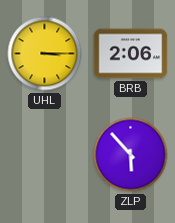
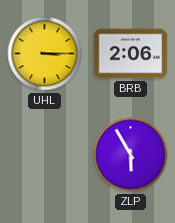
ZLP: 5:53 -> 5:55
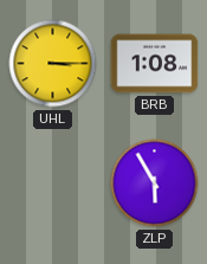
BRB: 2:06 -> 1:08
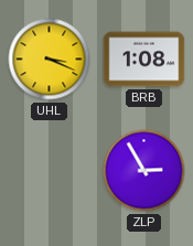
UHL: 3:15 -> 3:19
ZLP: 5:55 -> 2:55
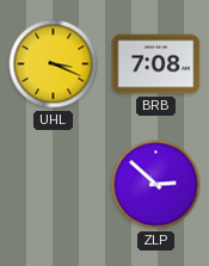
BRB: 1:08 -> 7:08
ZLP: 2:55 -> 2:52
